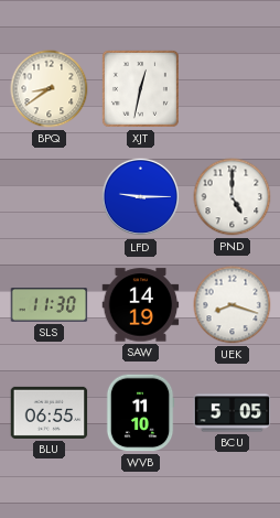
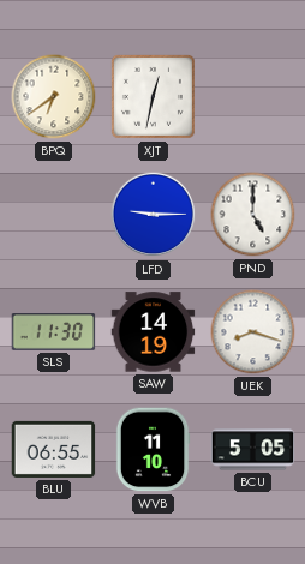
BPQ: 8:39 -> 6:39
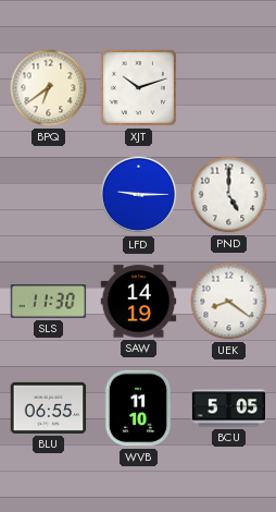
XJT: 12:32 -> 10:12
UEK: 8:18 -> 8:21
